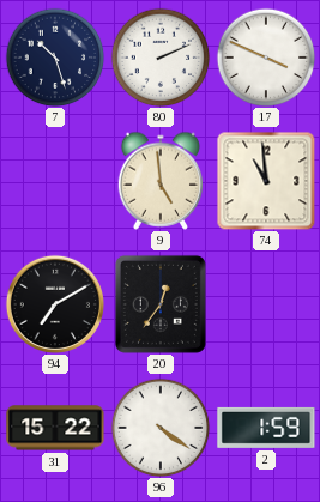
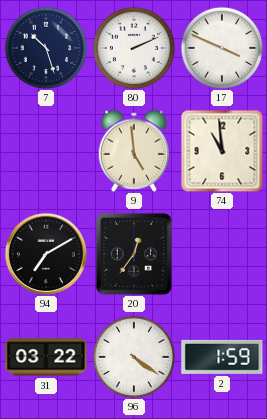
31: 15:22 -> 03:22
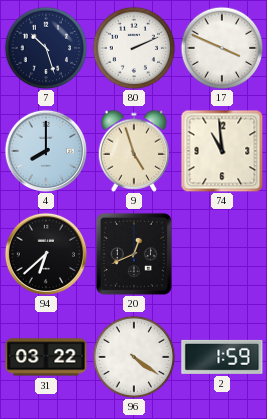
4: none -> 8:00
9: 4:59 -> 4:57
94: 7:10 -> 6:38
20: 12:36 -> 12:41
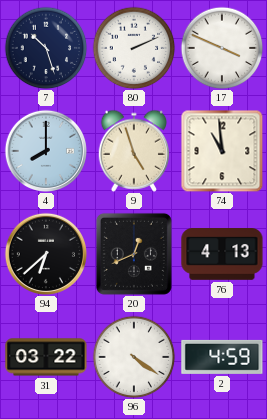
76: none -> 4:13
2: 1:59 -> 4:59
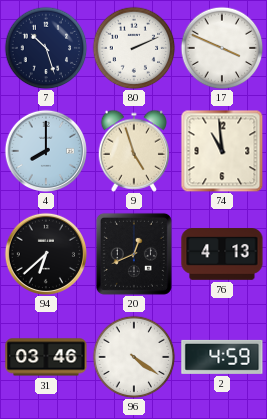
31: 03:22 -> 03:46
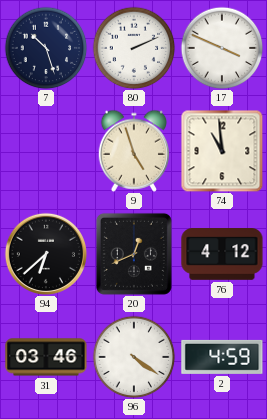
4: 8:00 -> none
76: 4:13 -> 4:12
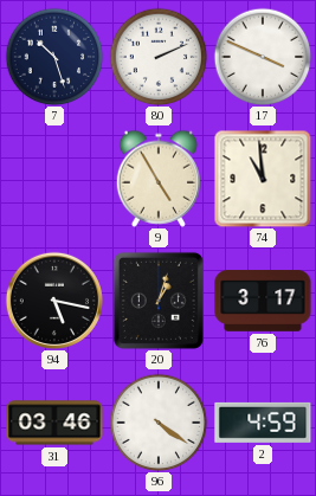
9: 4:57 -> 4:55
94: 6:38 -> 5:17
20: 12:41 -> 1:03
76: 4:12 -> 3:17
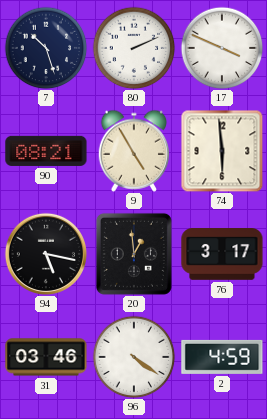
90: none -> 08:21
74: 10:59 -> 5:59
20: 1:03 -> 12:59
